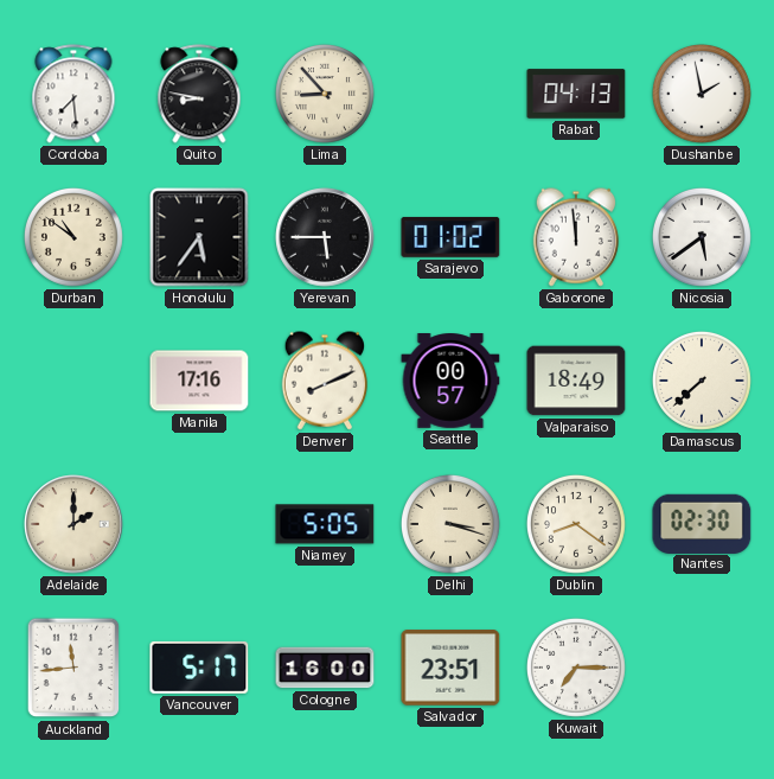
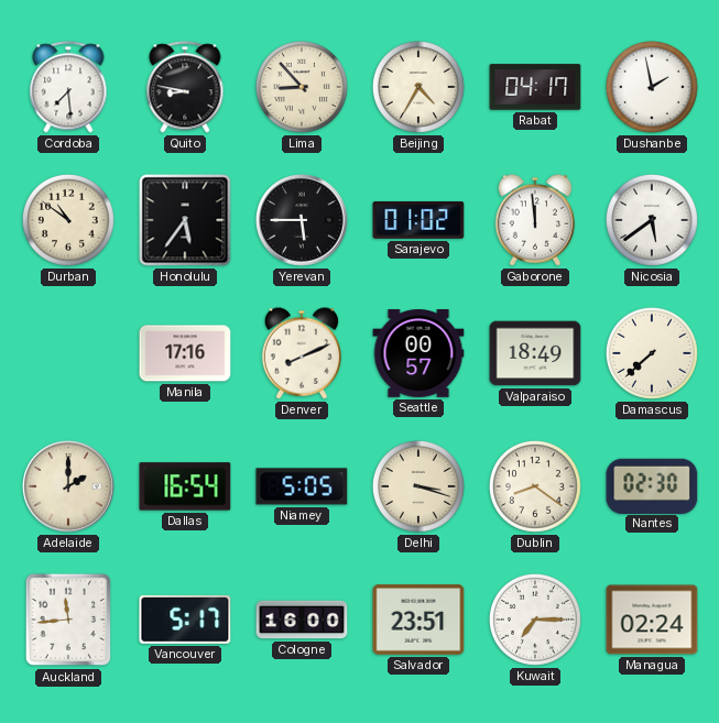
Beijing: none -> 4:35
Rabat: 04:13 -> 04:17
Dallas: none -> 16:54
Managua: none -> 02:24
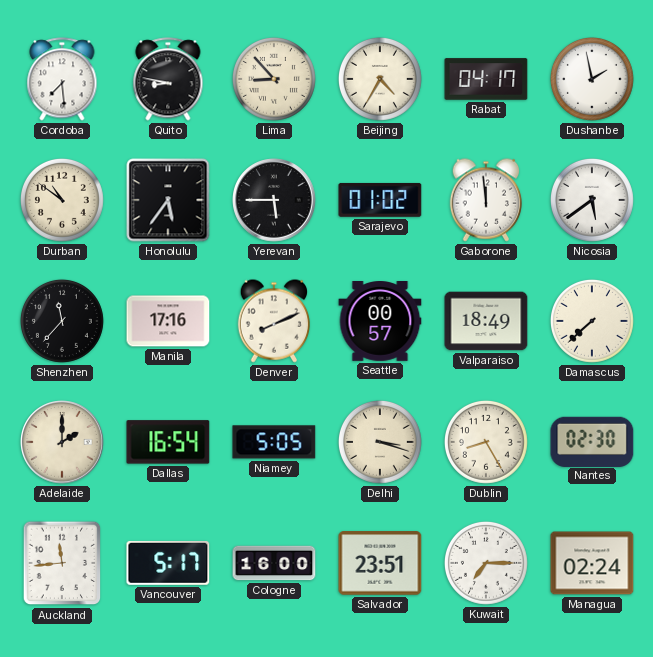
Shenzhen: none -> 11:37
Dublin: 8:21 -> 8:25
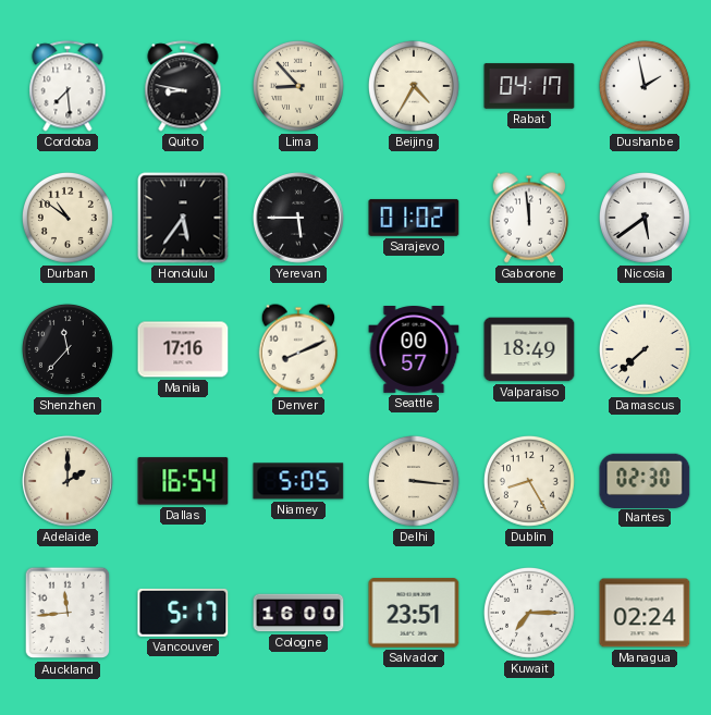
Delhi: 3:18 -> 3:16
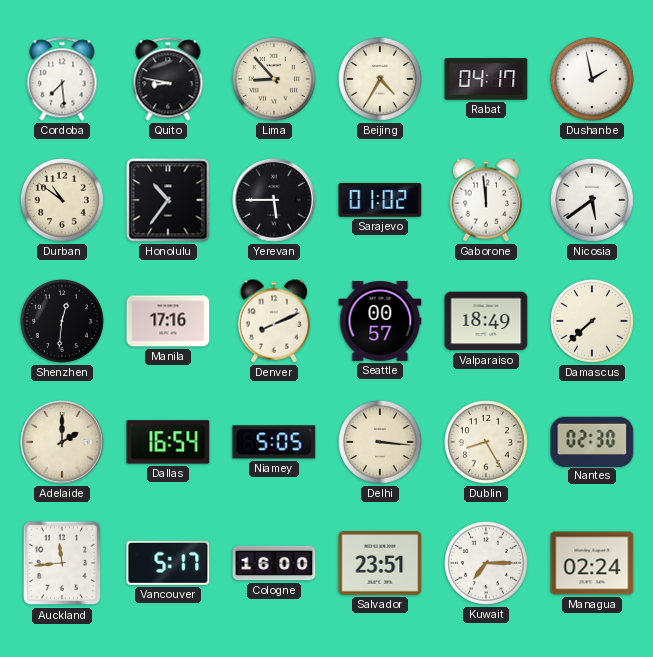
Honolulu: 5:36 -> 10:36
Shenzhen: 11:37 -> 12:31
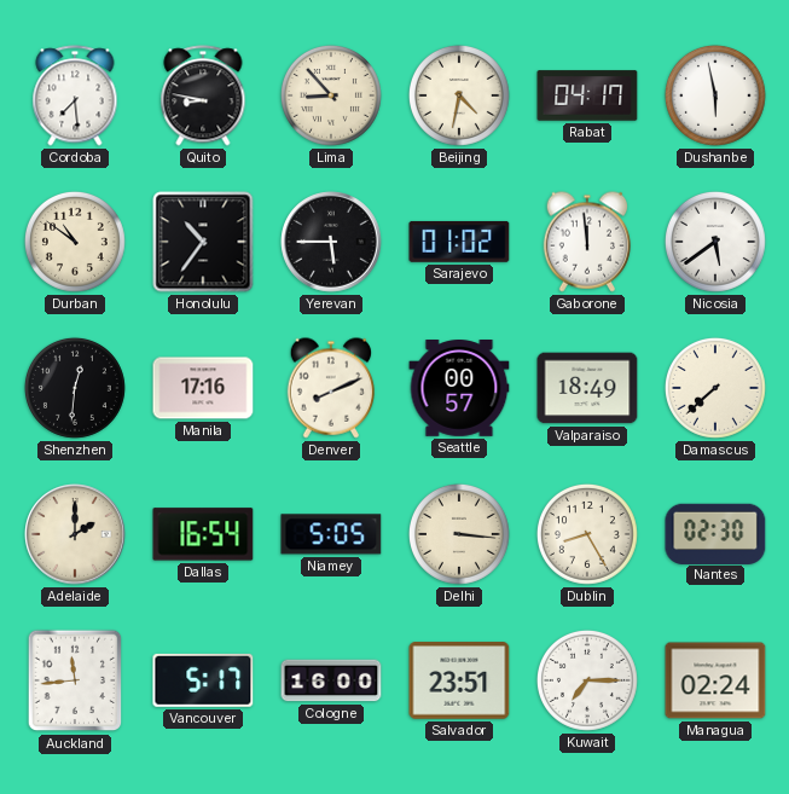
Beijing: 4:35 -> 4:32
Dushanbe: 1:58 -> 5:58
